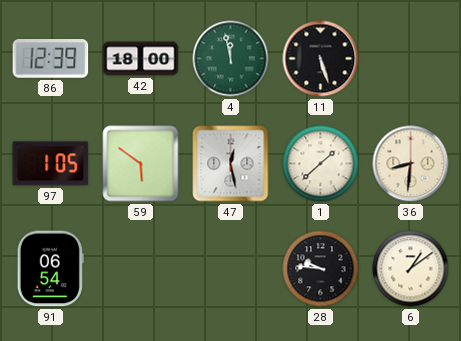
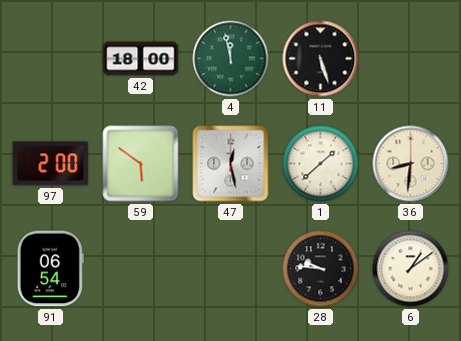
86: 12:39 -> none
97: 1:05 -> 2:00
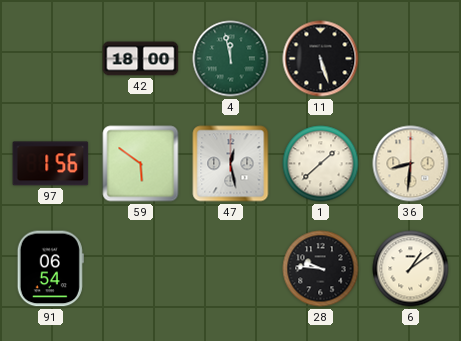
97: 2:00 -> 1:56
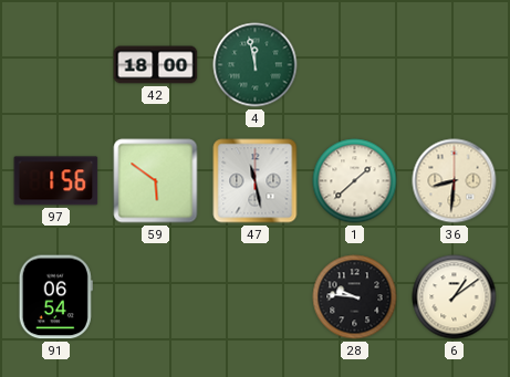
11: 5:27 -> none
47: 12:28 -> 11:28
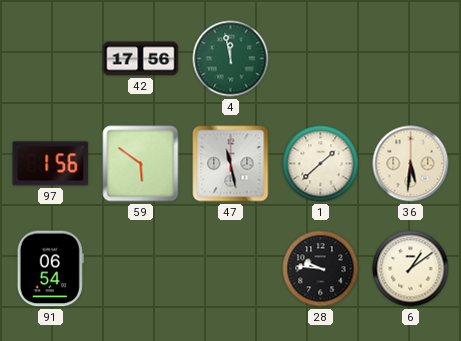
42: 18:00 -> 17:56
36: 8:31 -> 5:31
